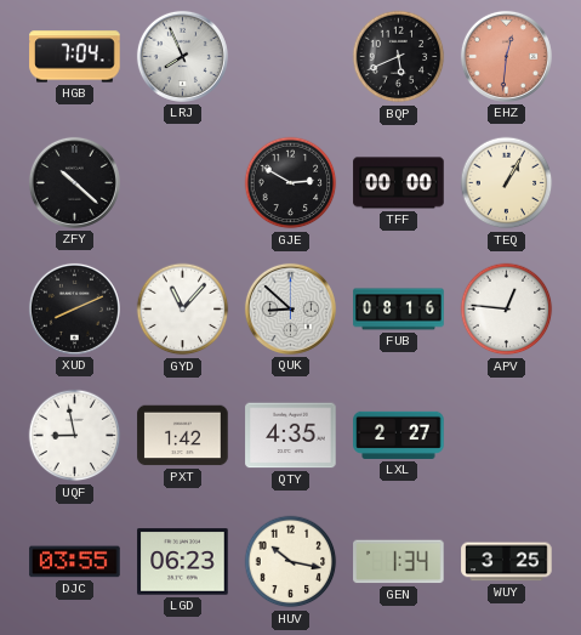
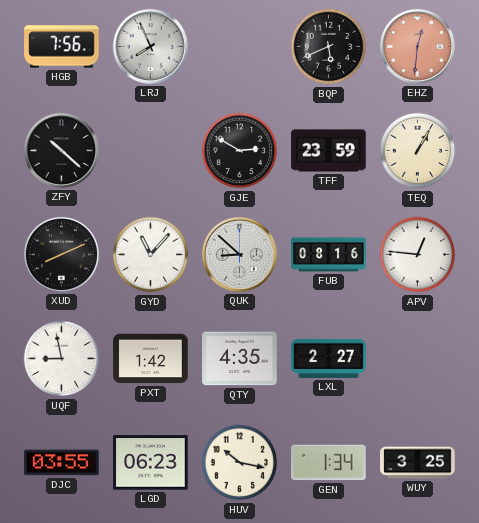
HGB: 7:04 -> 7:56
TFF: 00:00 -> 23:59
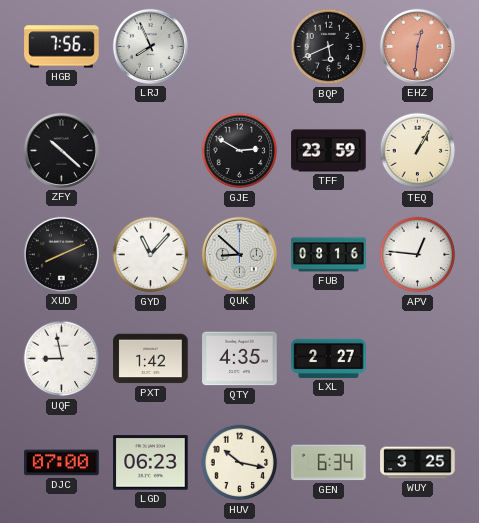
DJC: 03:55 -> 07:00
GEN: 1:34 -> 6:34
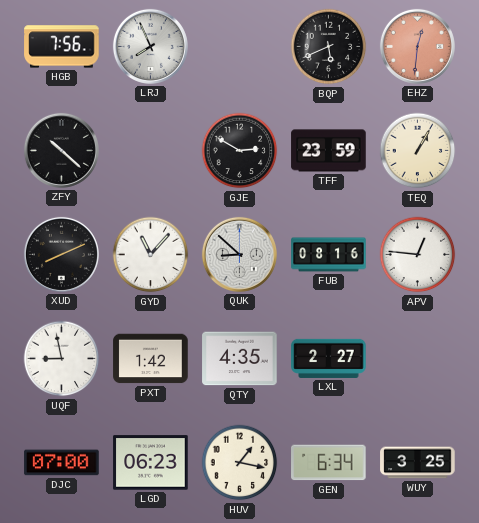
HUV: 10:17 -> 1:17
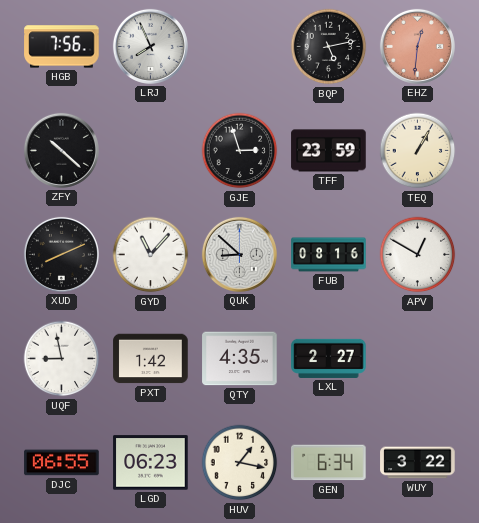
BQP: 5:41 -> 5:13
GJE: 2:50 -> 2:57
APV: 12:46 -> 12:50
DJC: 07:00 -> 06:55
WUY: 3:25 -> 3:22
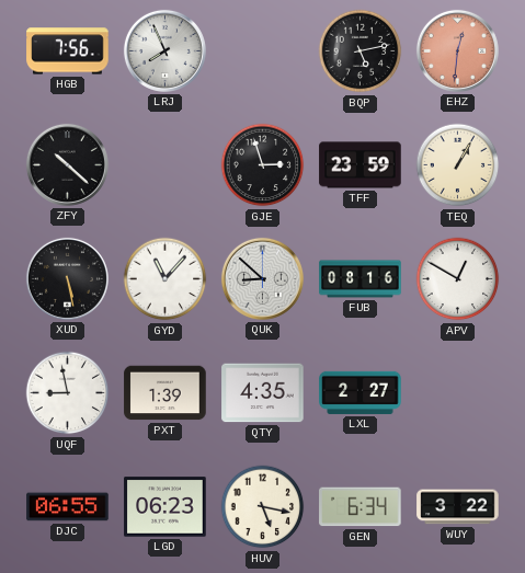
XUD: 8:11 -> 5:28
PXT: 1:42 -> 1:39
HUV: 1:17 -> 5:17
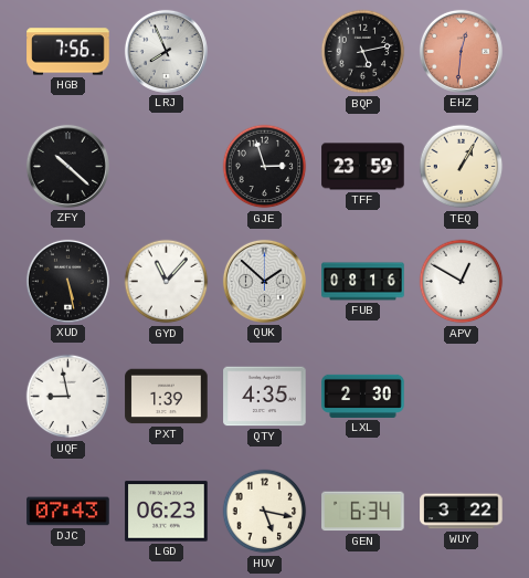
QUK: 8:52 -> 1:52
LXL: 2:27 -> 2:30
DJC: 06:55 -> 07:43
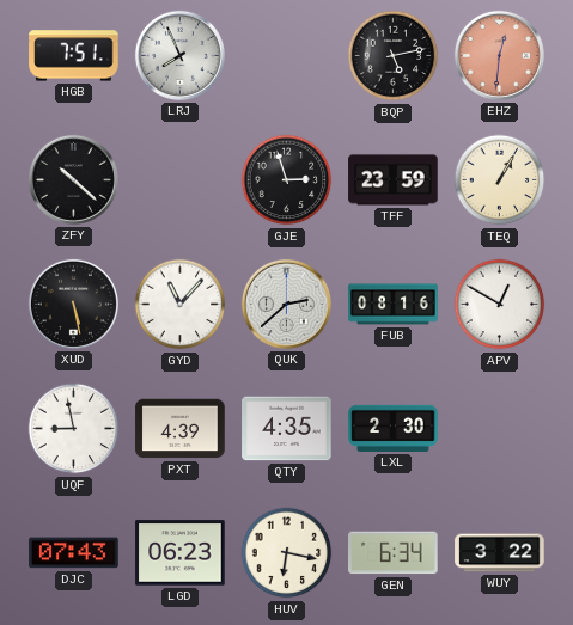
HGB: 7:56 -> 7:51
QUK: 1:52 -> 2:38
PXT: 1:39 -> 4:39
HUV: 5:17 -> 6:17
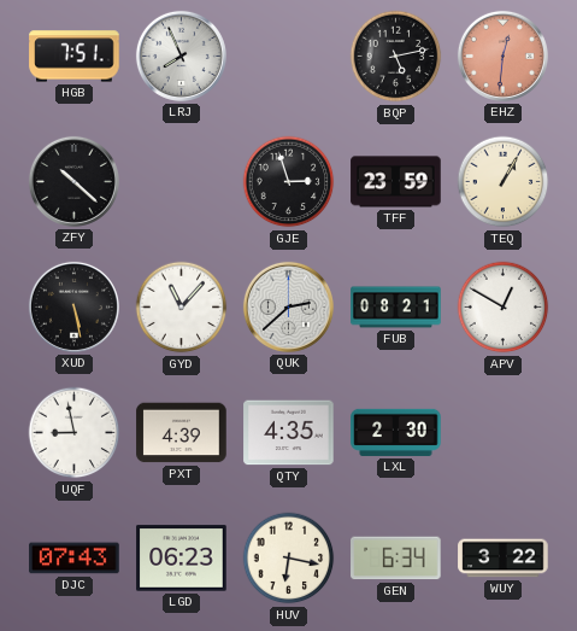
FUB: 08:16 -> 08:21
